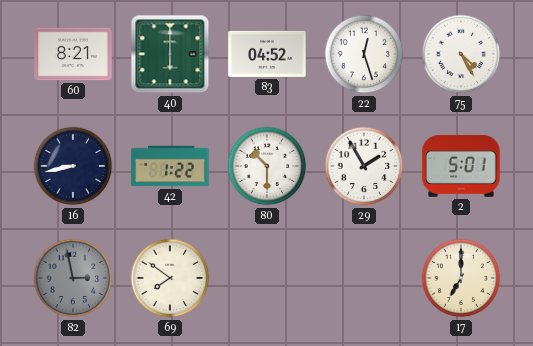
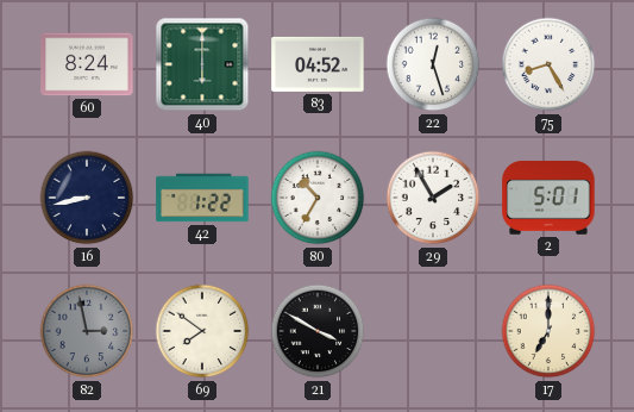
60: 8:21 -> 8:24
75: 4:25 -> 8:25
80: 10:30 -> 10:35
21: none -> 3:50
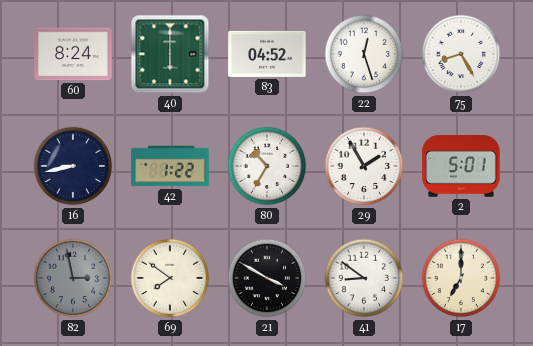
41: none -> 8:51
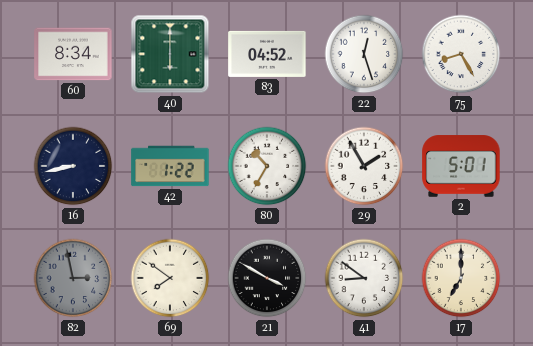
60: 8:24 -> 8:34
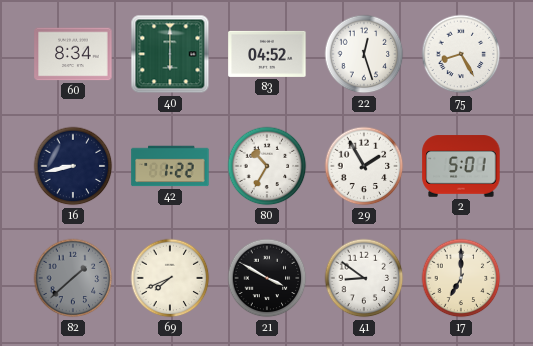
82: 2:58 -> 1:38
69: 7:51 -> 7:41
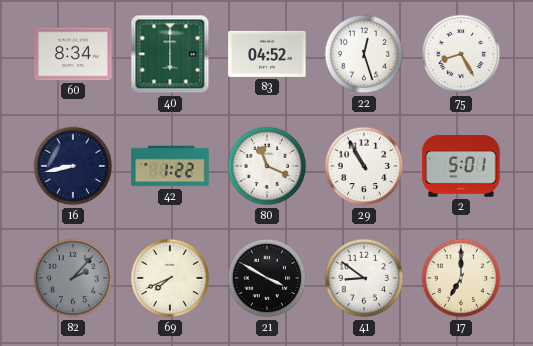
80: 10:35 -> 11:19
29: 1:55 -> 10:55
82: 1:38 -> 2:07
